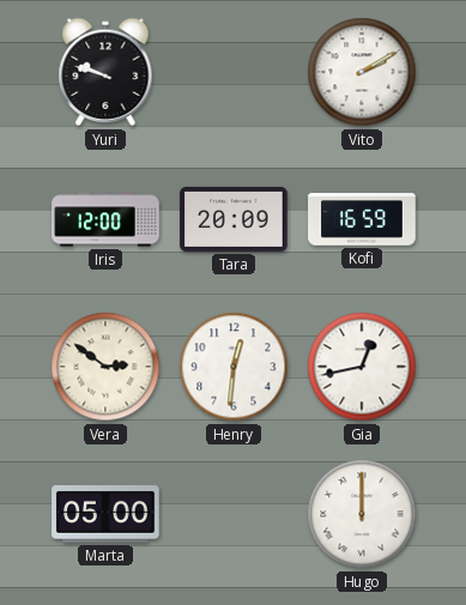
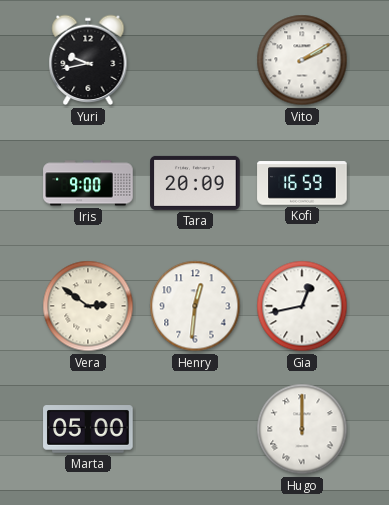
Yuri: 9:48 -> 9:43
Iris: 12:00 -> 9:00
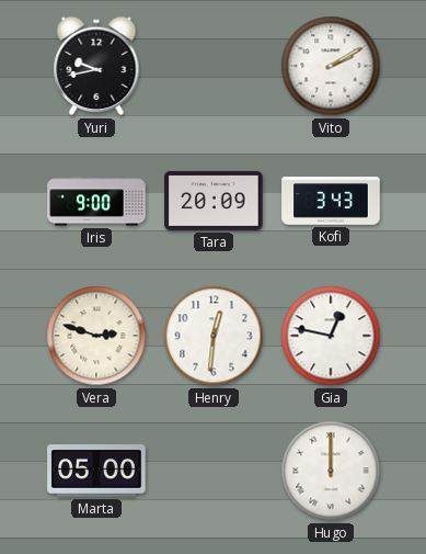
Kofi: 16:59 -> 3:43
Vera: 2:51 -> 2:48
Gia: 12:43 -> 12:47
